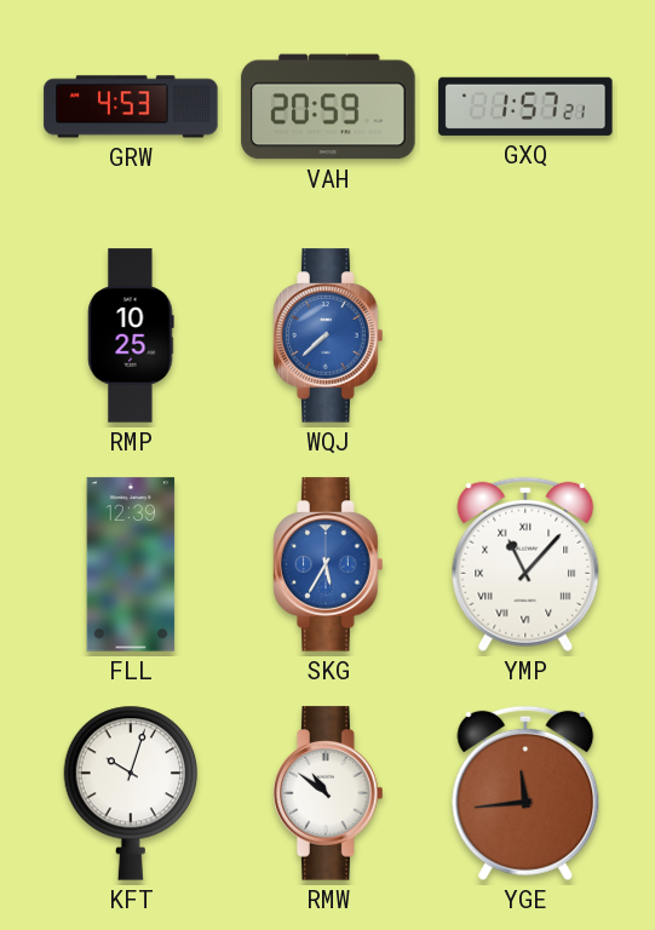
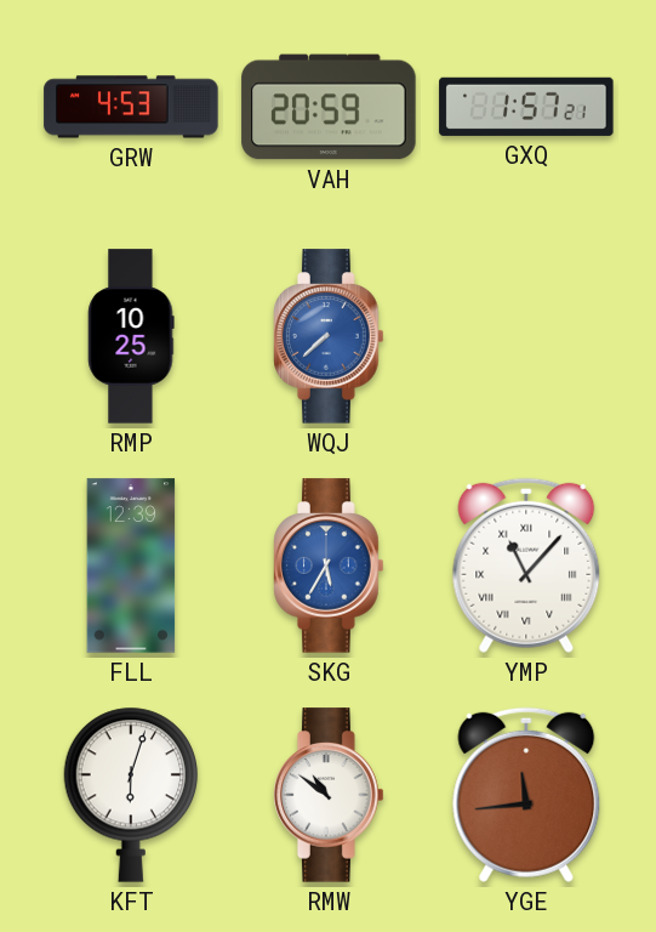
KFT: 10:03 -> 6:03
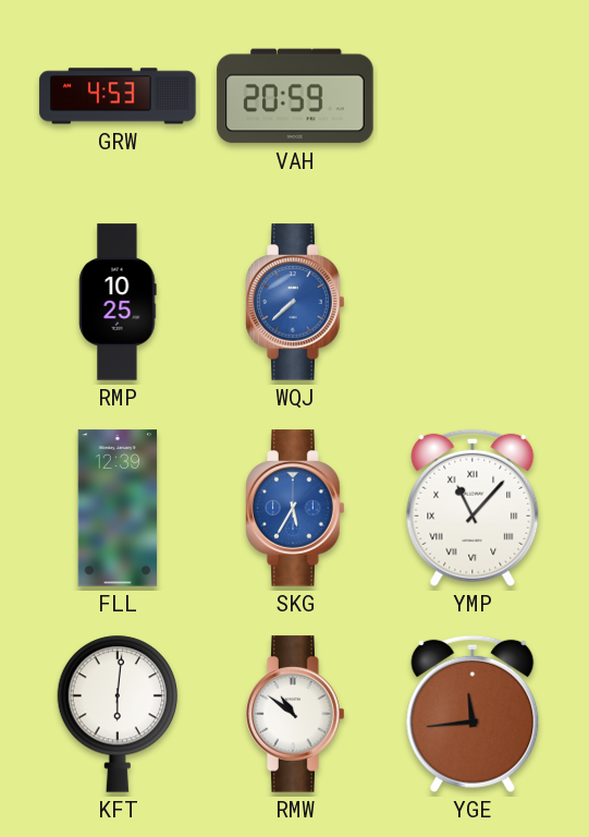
GXQ: 1:57 -> none
KFT: 6:03 -> 6:01
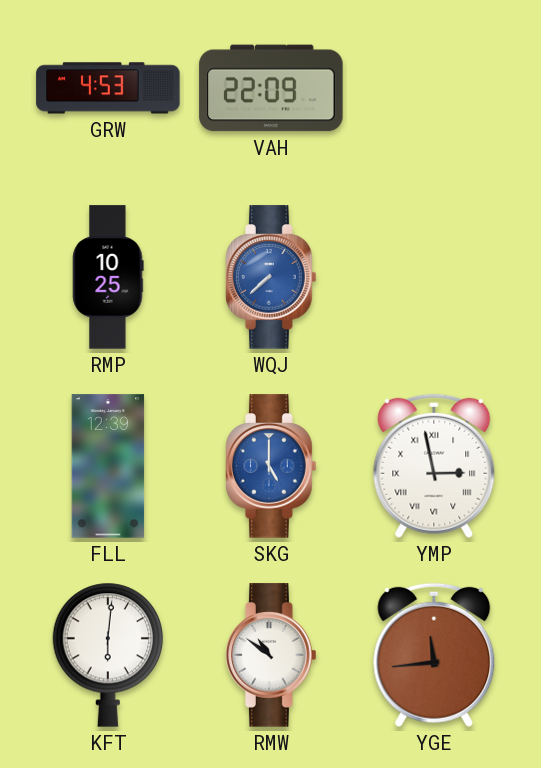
VAH: 20:59 -> 22:09
SKG: 5:35 -> 5:00
YMP: 11:07 -> 2:58
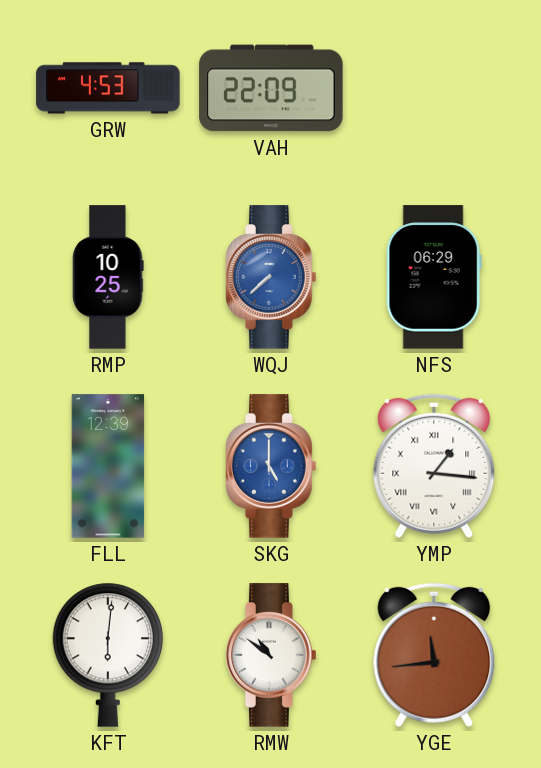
NFS: none -> 06:29
YMP: 2:58 -> 1:16
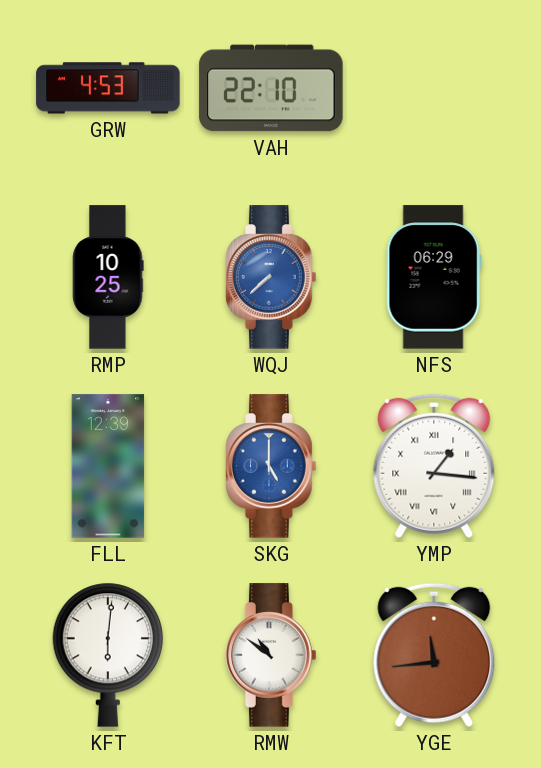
VAH: 22:09 -> 22:10
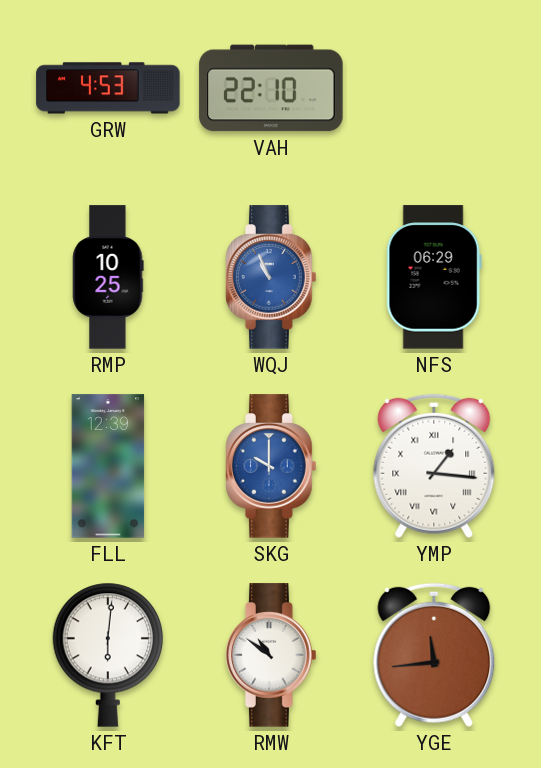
WQJ: 7:38 -> 10:56
SKG: 5:00 -> 10:00
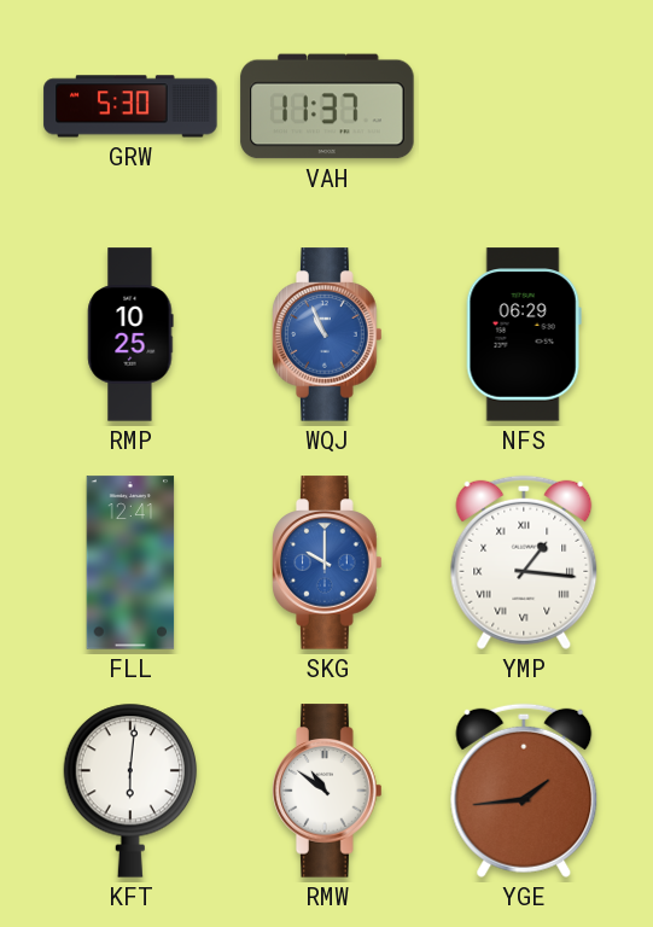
GRW: 4:53 -> 5:30
VAH: 22:10 -> 11:37
FLL: 12:39 -> 12:41
YGE: 11:44 -> 1:44
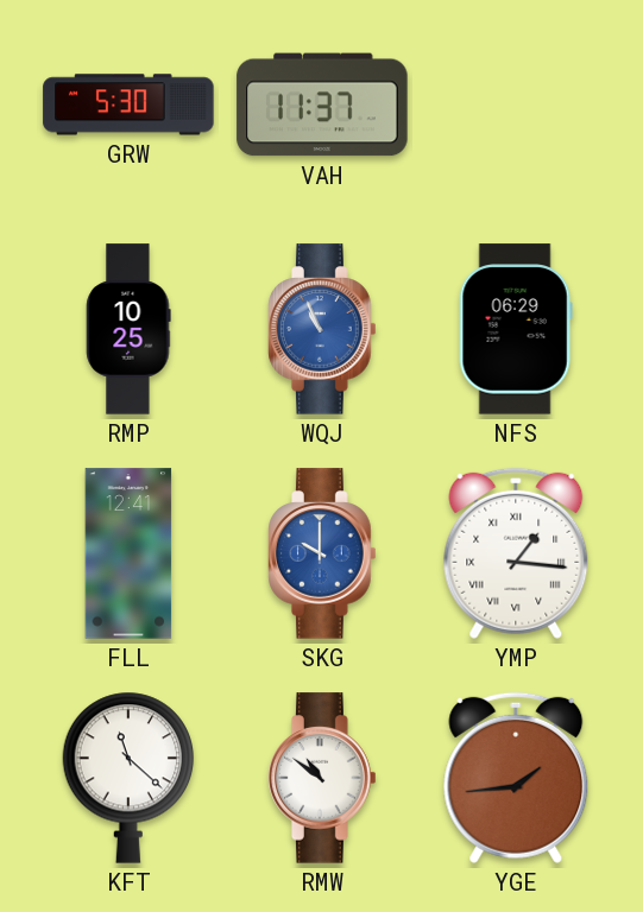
KFT: 6:01 -> 11:22
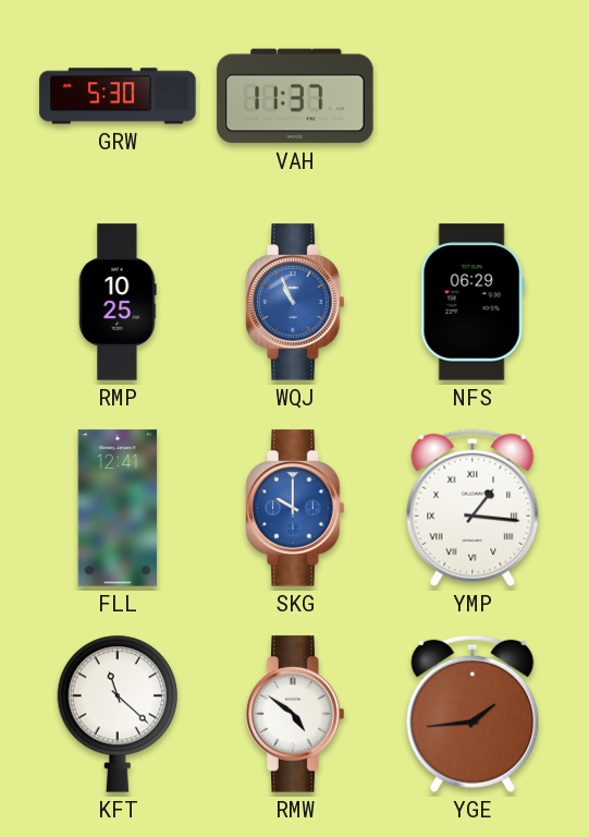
RMW: 10:51 -> 4:51
